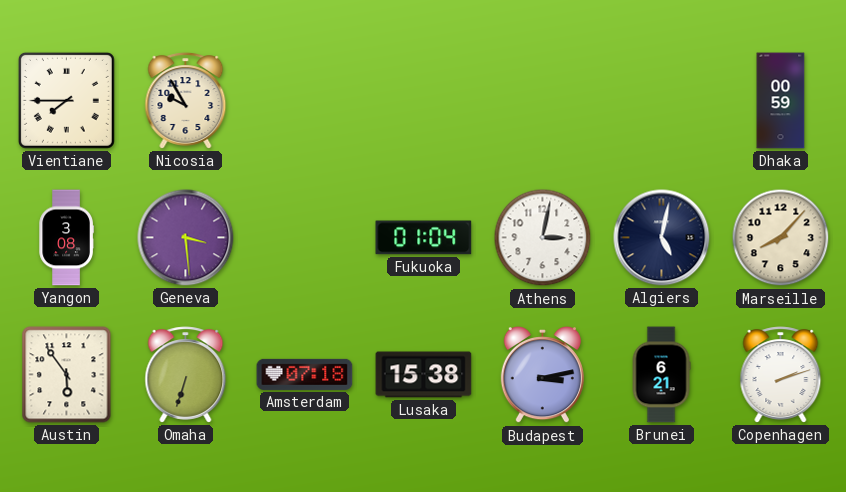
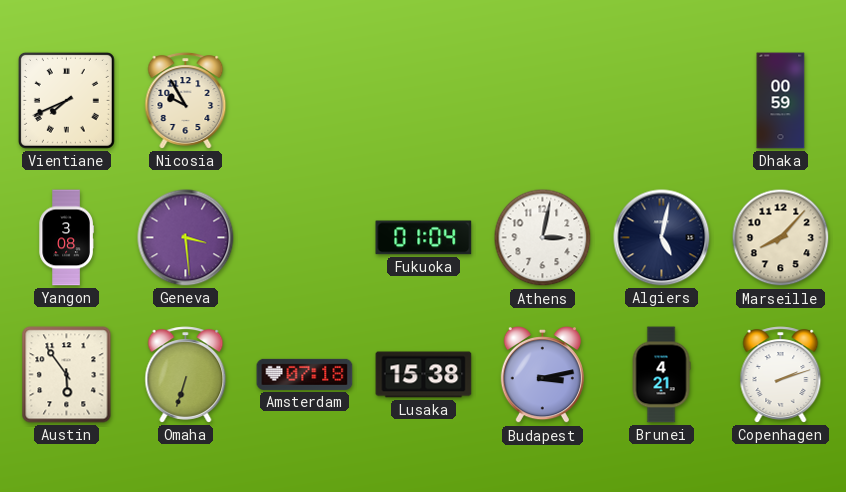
Vientiane: 7:45 -> 7:41
Brunei: 6:21 -> 4:21
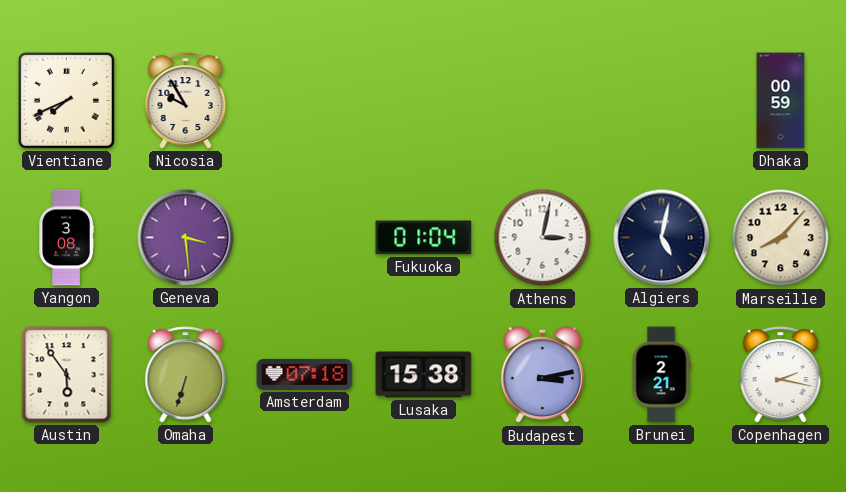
Brunei: 4:21 -> 2:21
Copenhagen: 2:12 -> 2:17
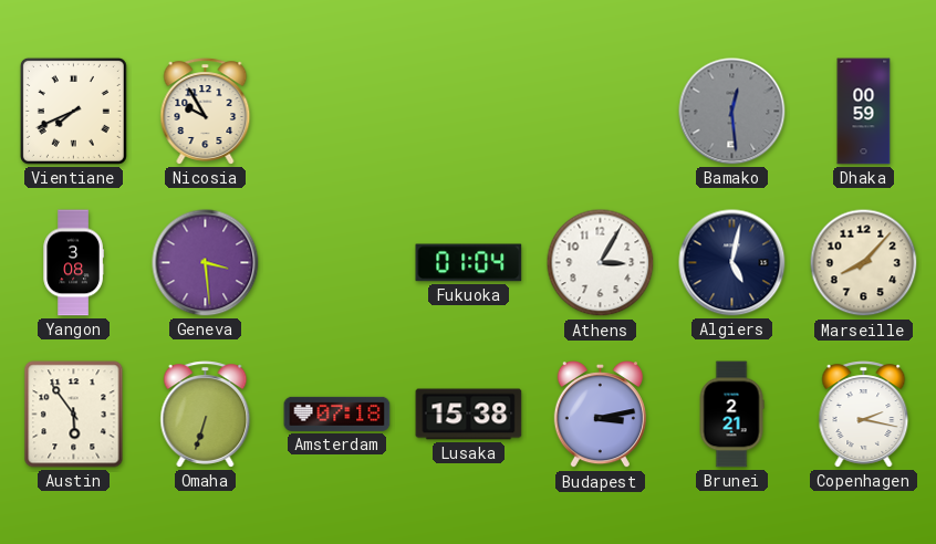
Bamako: none -> 12:29
Athens: 3:02 -> 3:05
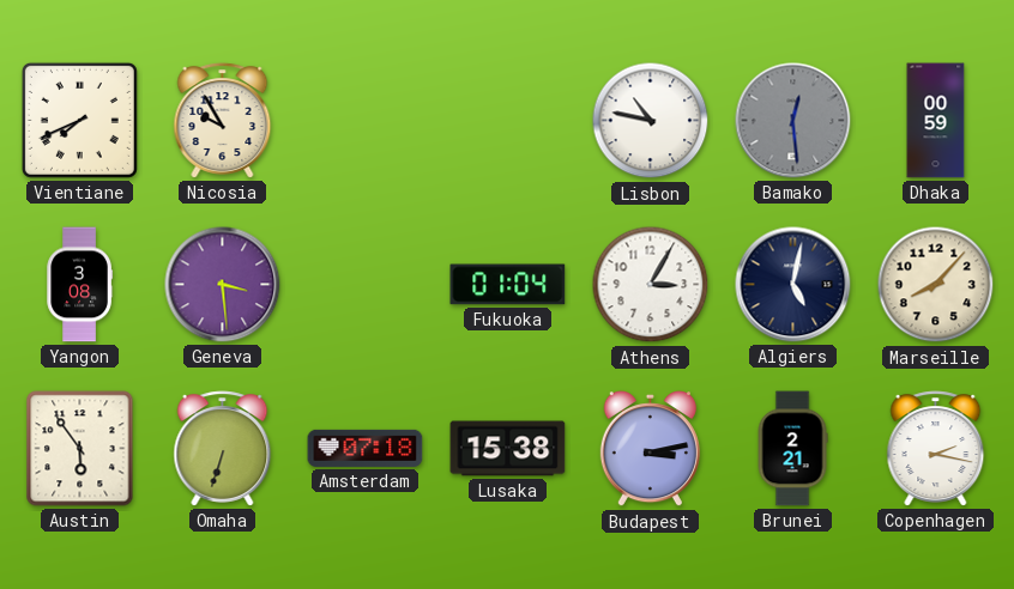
Lisbon: none -> 10:47
